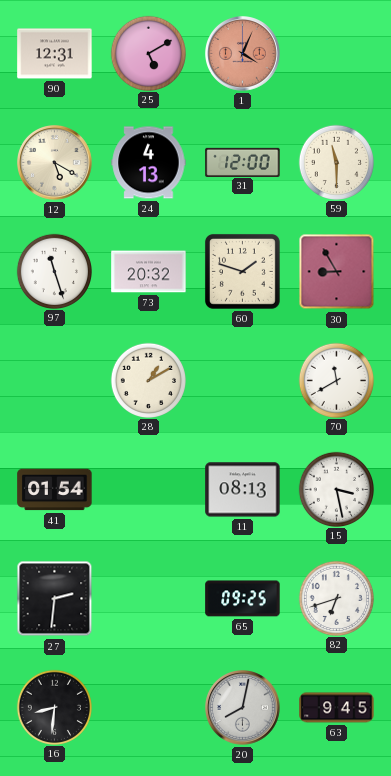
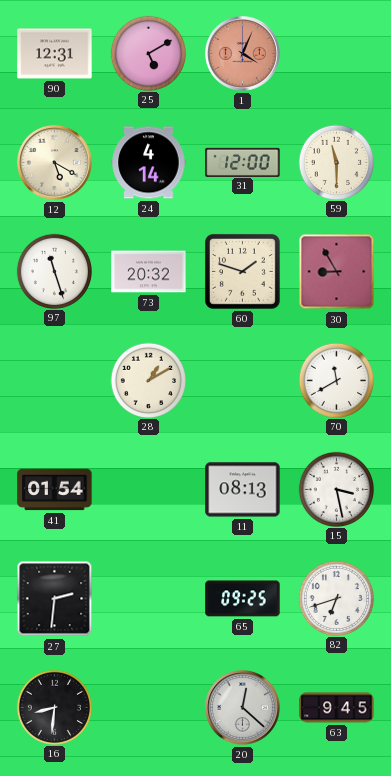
24: 4:13 -> 4:14
20: 8:02 -> 12:22
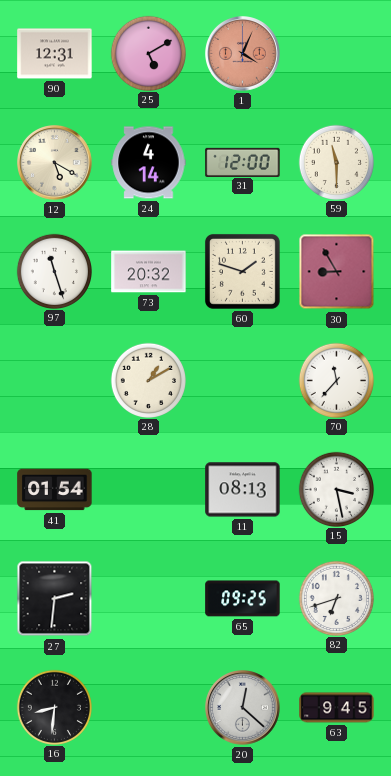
70: 11:40 -> 11:37
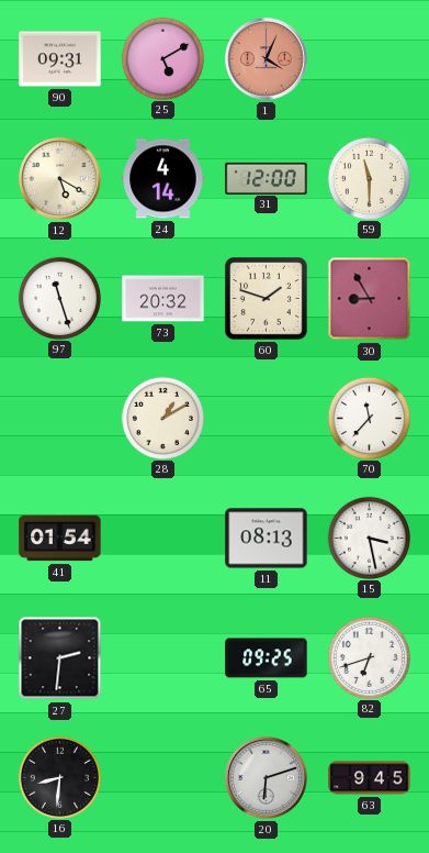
90: 12:31 -> 09:31
20: 12:22 -> 6:12
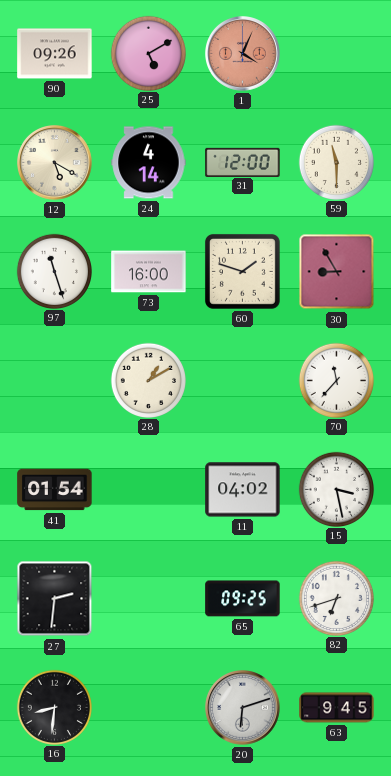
90: 09:31 -> 09:26
73: 20:32 -> 16:00
11: 08:13 -> 04:02
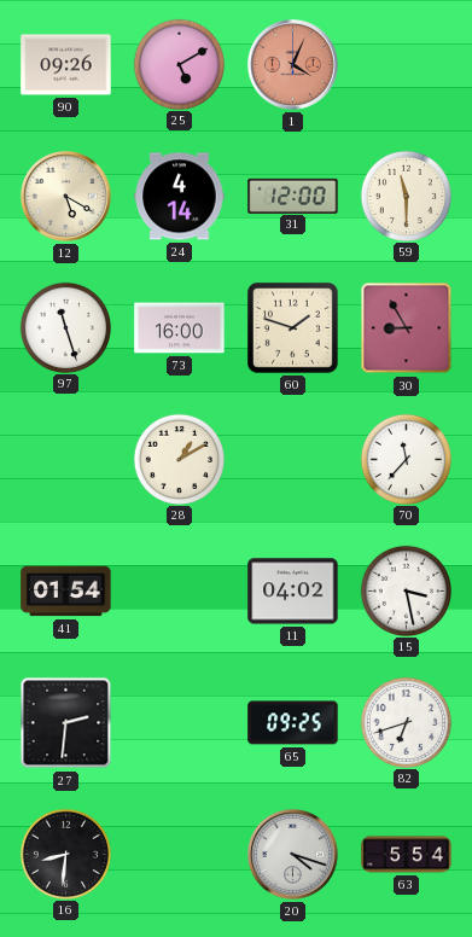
20: 6:12 -> 4:18
63: 9:45 -> 5:54
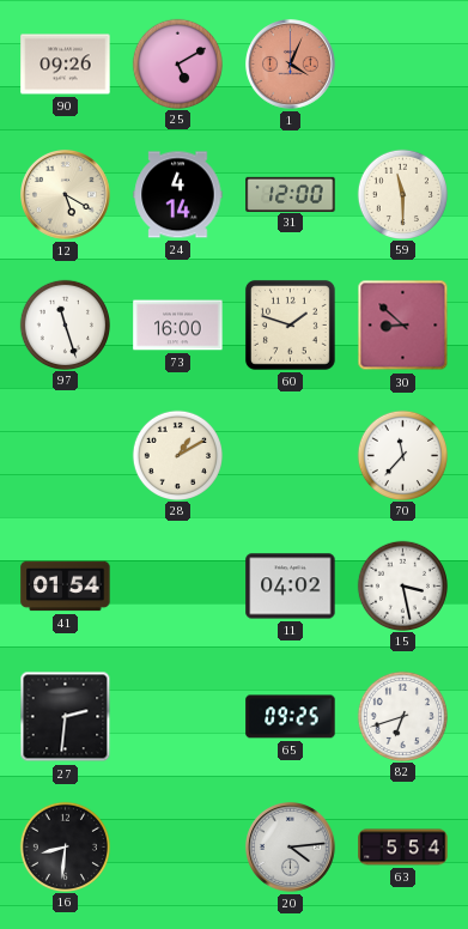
30: 8:55 -> 8:52
20: 4:18 -> 4:14
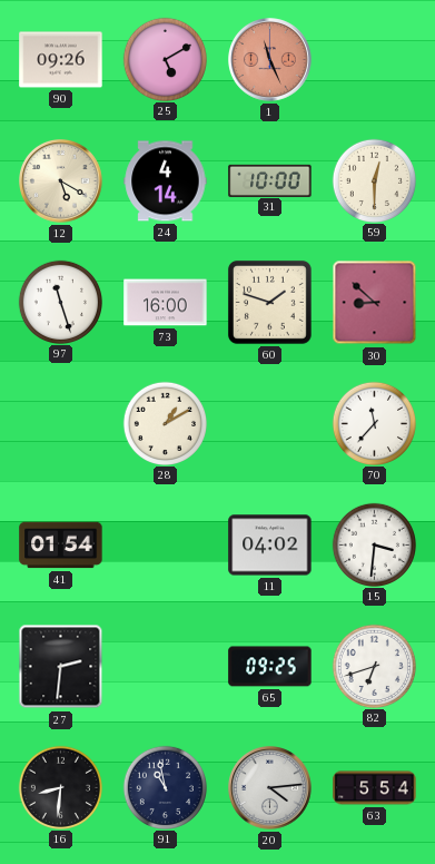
1: 4:04 -> 11:26
31: 12:00 -> 10:00
59: 11:30 -> 12:30
15: 3:28 -> 3:31
91: none -> 10:58
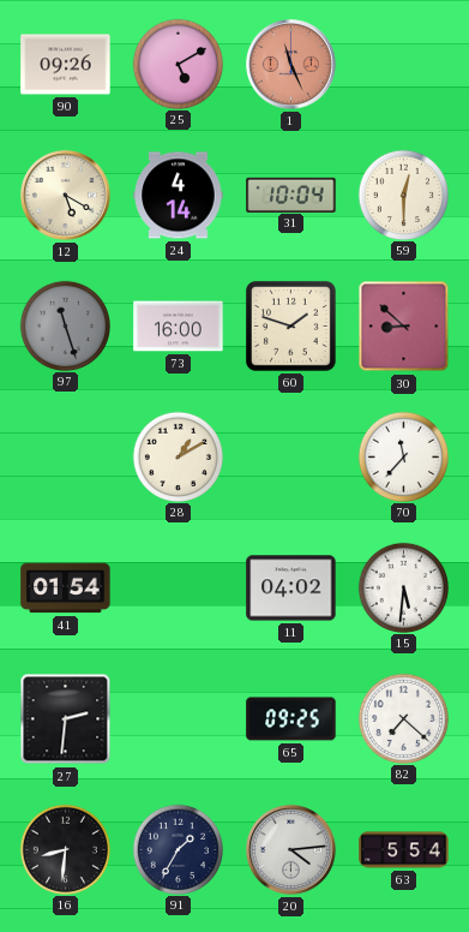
31: 10:00 -> 10:04
97 dial: white -> grey
15: 3:31 -> 5:31
82: 6:42 -> 7:22
91: 10:58 -> 1:35
